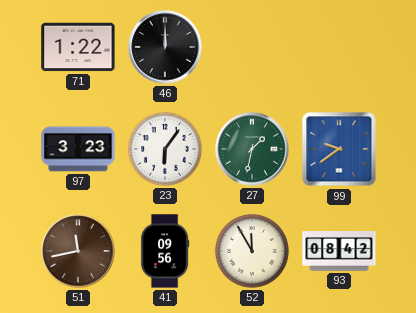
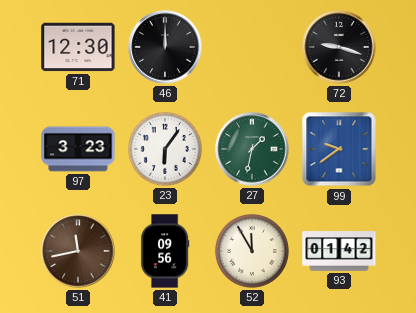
71: 1:22 -> 12:30
72: none -> 9:18
93: 08:42 -> 01:42
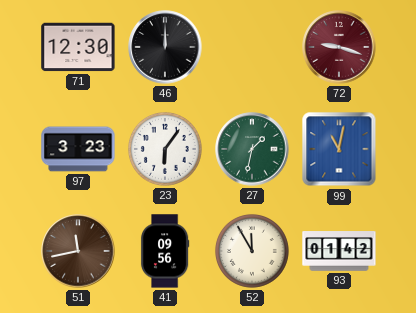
72 dial: black -> burgundy
99: 9:39 -> 11:02
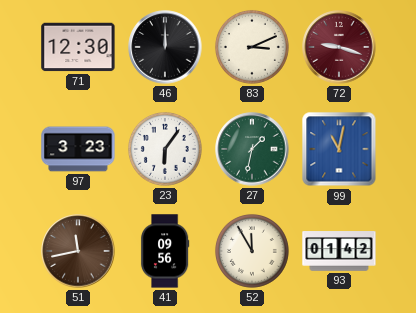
83: none -> 3:11
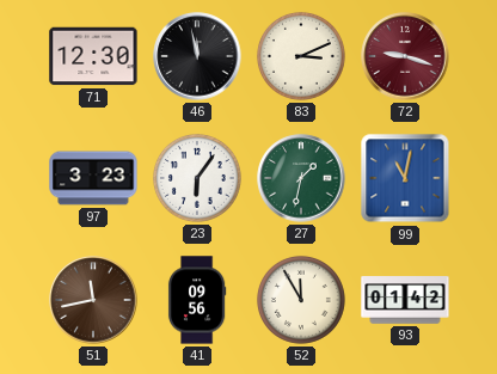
46: 12:00 -> 11:58
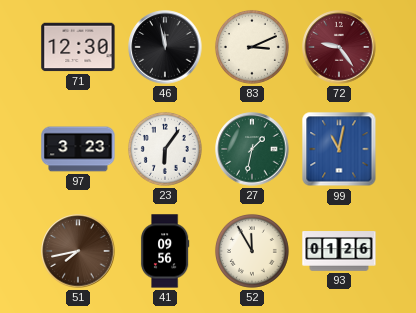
72: 9:18 -> 9:24
51: 11:43 -> 7:43
93: 01:42 -> 01:26
